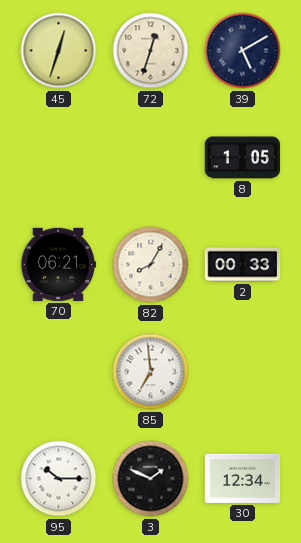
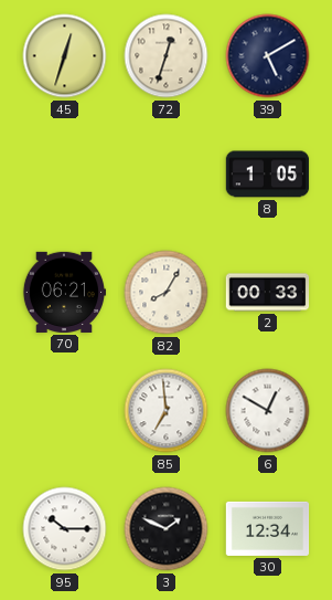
6: none -> 12:50
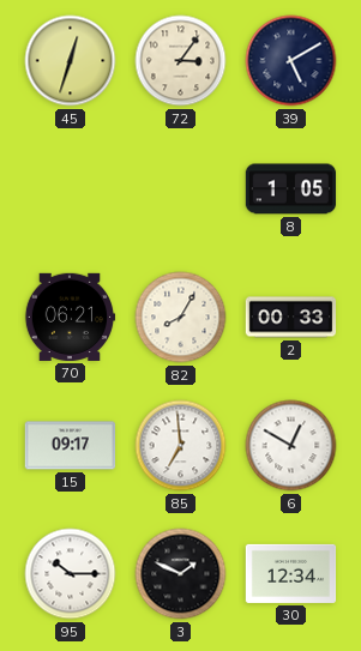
72: 12:33 -> 3:06
15: none -> 09:17
